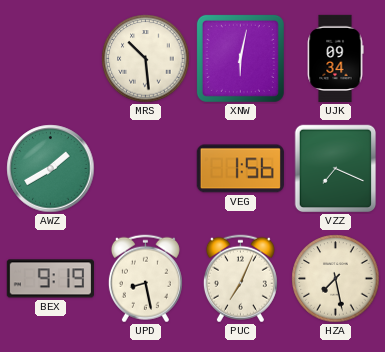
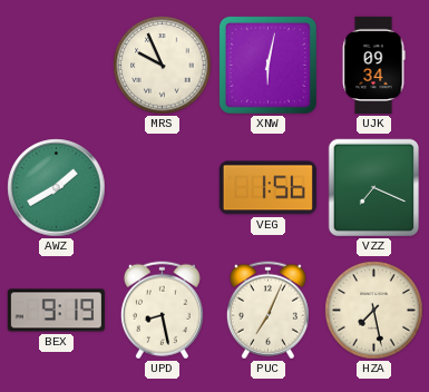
MRS: 10:29 -> 9:56
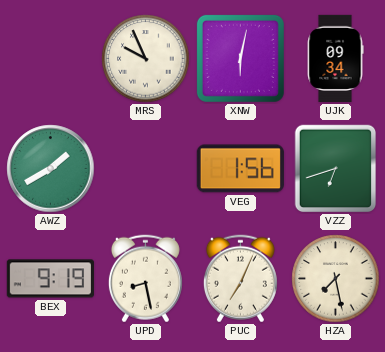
VZZ: 7:19 -> 6:42
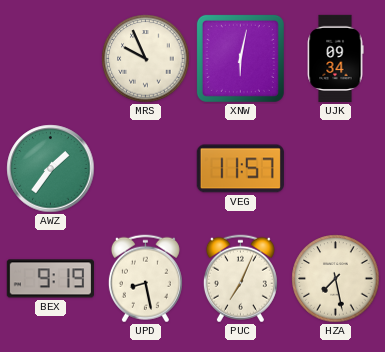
AWZ: 1:40 -> 1:36
VEG: 1:56 -> 11:57
VZZ: 6:42 -> none
